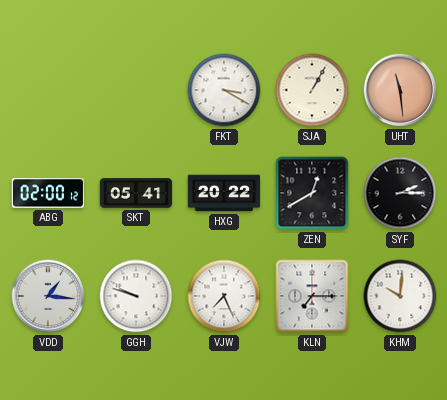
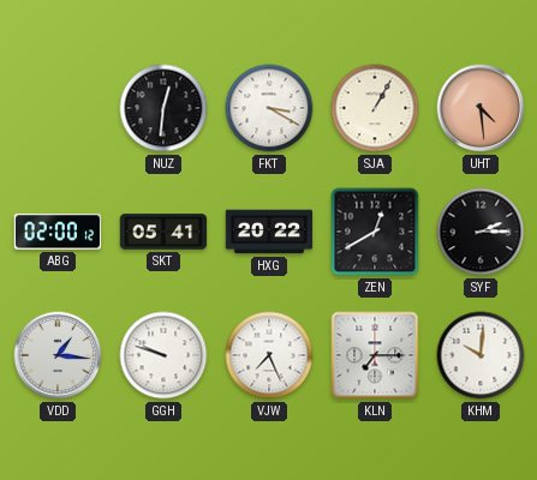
NUZ: none -> 12:31
UHT: 11:29 -> 4:29
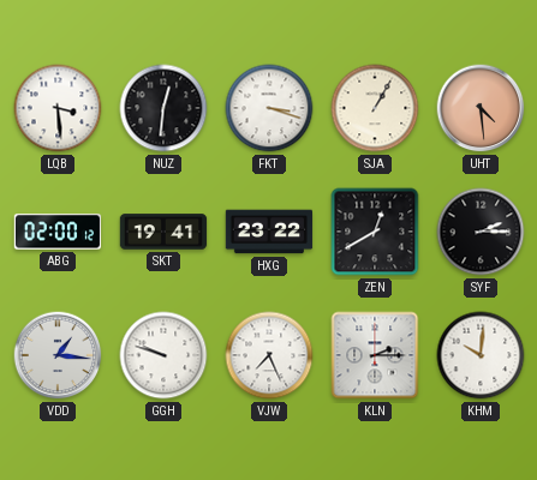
LQB: none -> 3:29
FKT: 3:20 -> 3:18
SKT: 05:41 -> 19:41
HXG: 20:22 -> 23:22
KLN: 7:15 -> 2:15
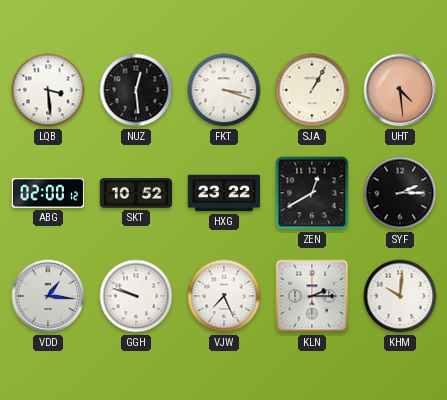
NUZ: 12:31 -> 12:29
SKT: 19:41 -> 10:52
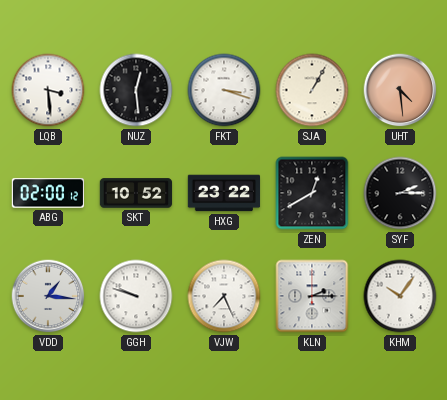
KHM: 10:01 -> 10:06
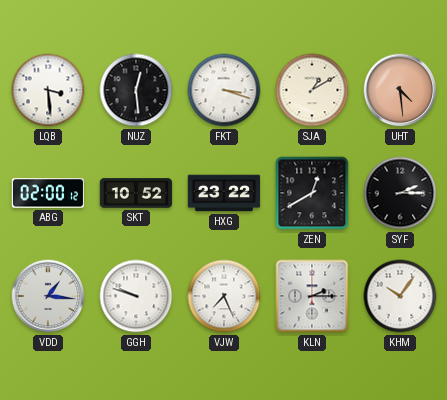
SJA: 1:05 -> 1:10
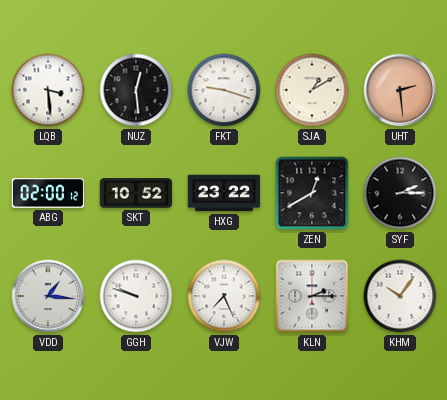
FKT: 3:18 -> 9:18
UHT: 4:29 -> 2:29
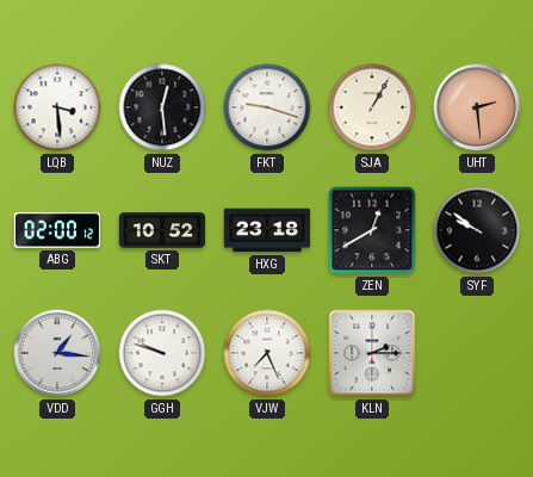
SJA: 1:10 -> 1:05
HXG: 23:22 -> 23:18
SYF: 2:15 -> 9:51
KHM: 10:06 -> none
